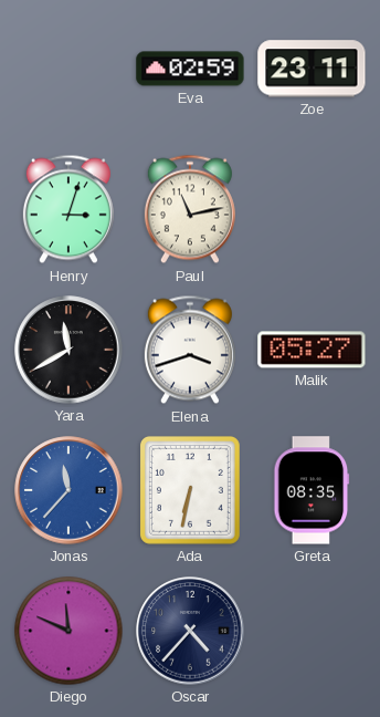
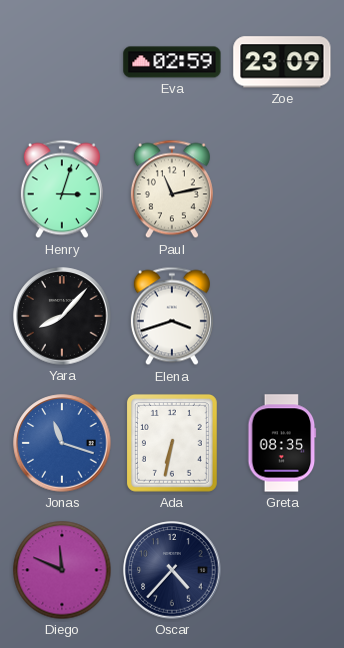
Zoe: 23:11 -> 23:09
Yara: 11:40 -> 8:07
Malik: 05:27 -> none
Jonas: 11:37 -> 11:18
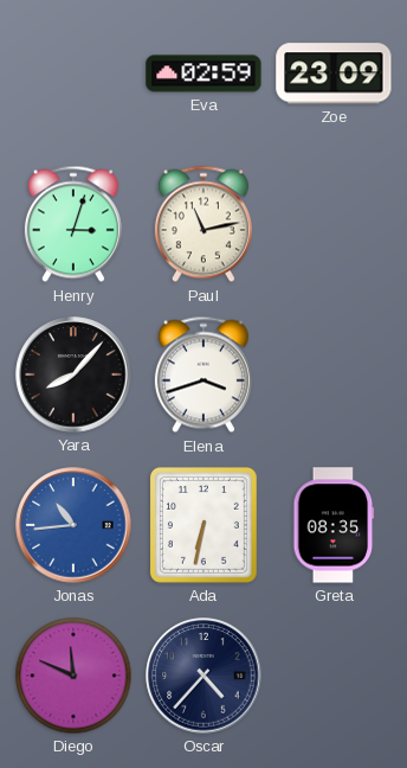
Jonas: 11:18 -> 10:44
